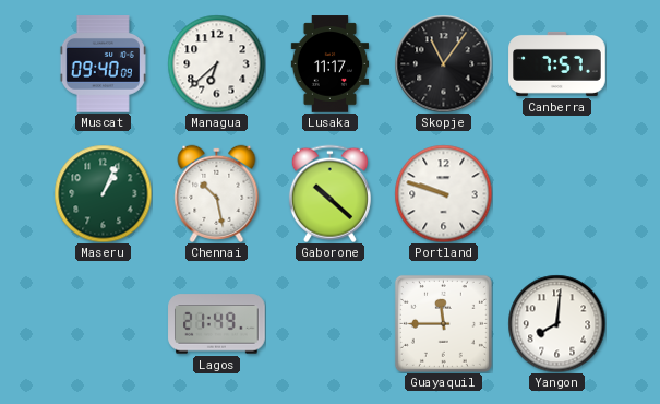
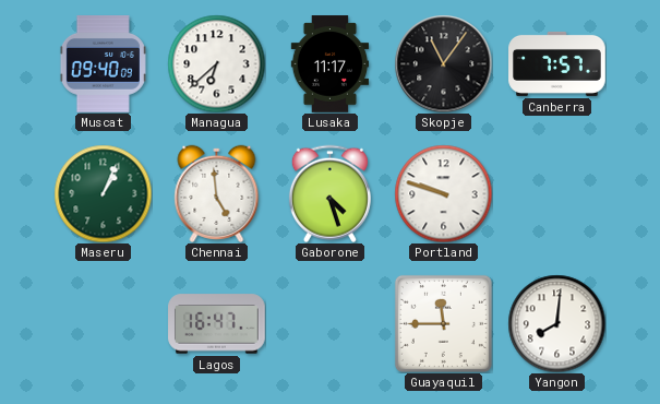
Chennai: 10:28 -> 4:59
Gaborone: 10:22 -> 4:27
Lagos: 21:49 -> 16:47
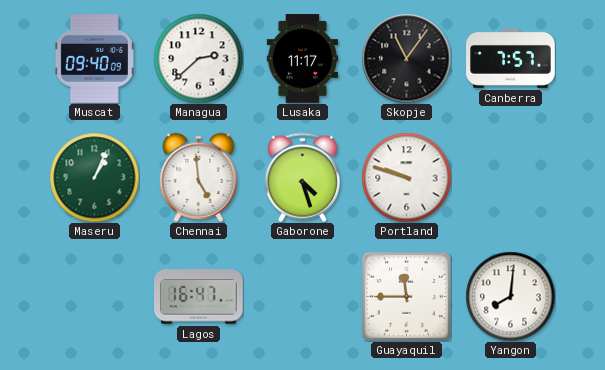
Managua: 6:38 -> 2:38
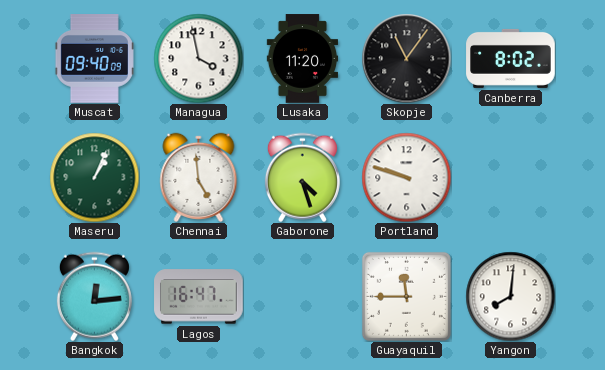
Managua: 2:38 -> 3:58
Lusaka: 11:17 -> 11:20
Canberra: 7:57 -> 8:02
Bangkok: none -> 12:14
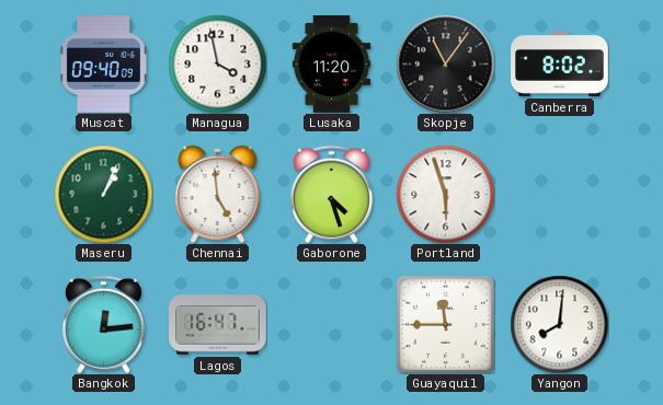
Portland: 9:48 -> 5:57
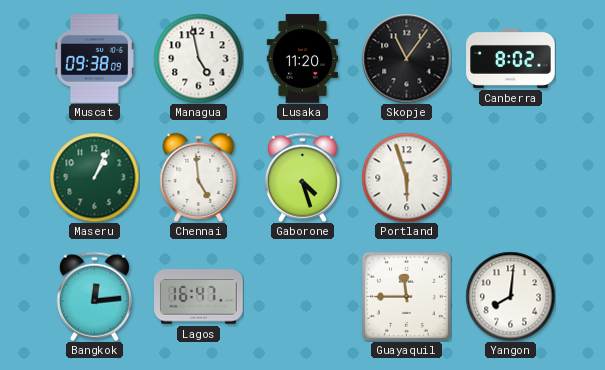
Muscat: 09:40 -> 09:38
Managua: 3:58 -> 4:58
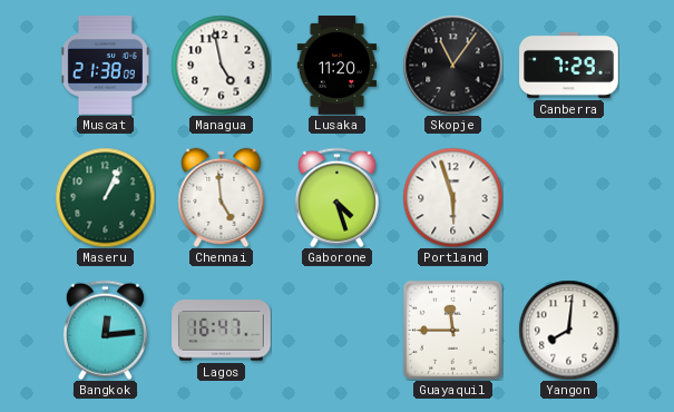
Muscat: 09:38 -> 21:38
Canberra: 8:02 -> 7:29
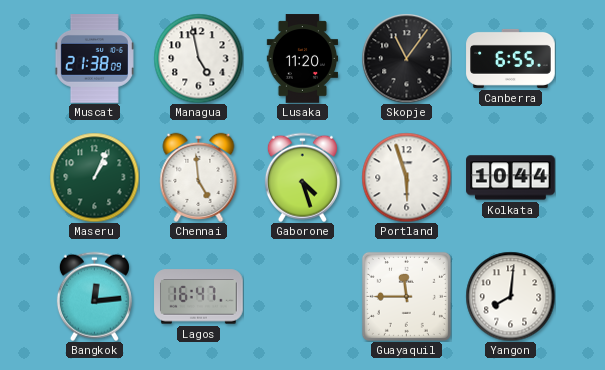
Canberra: 7:29 -> 6:55
Kolkata: none -> 10:44
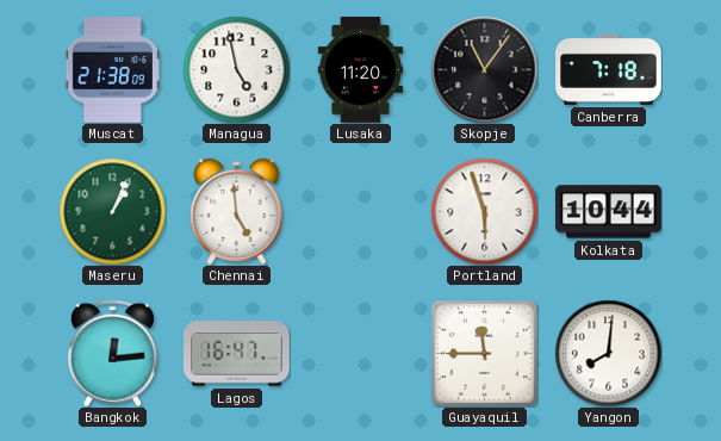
Canberra: 6:55 -> 7:18
Gaborone: 4:27 -> none
